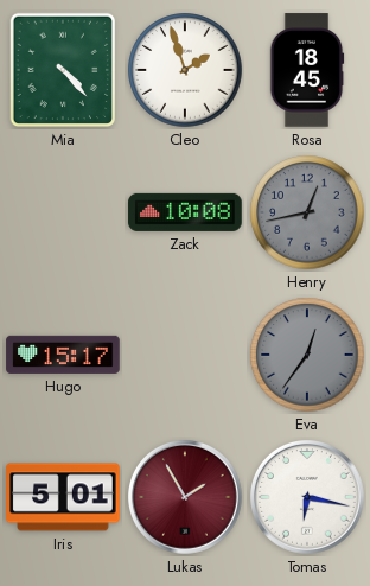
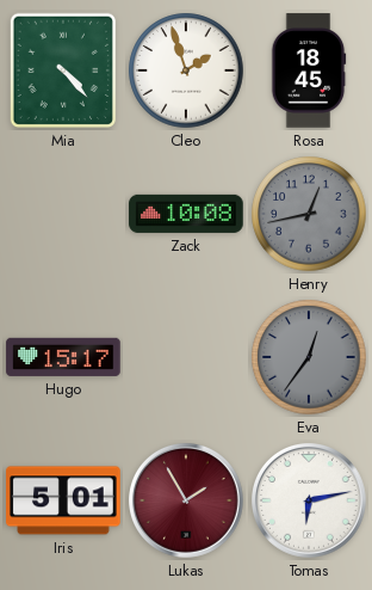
Tomas: 6:17 -> 6:13
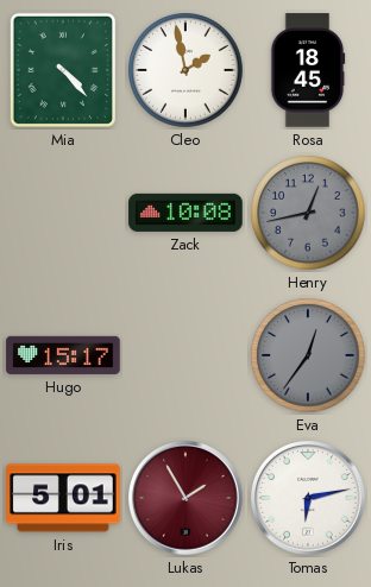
Cleo: 1:57 -> 1:58
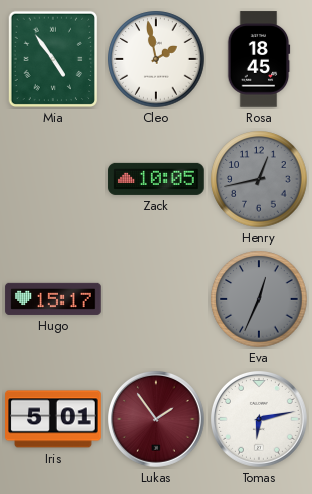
Mia: 4:23 -> 4:54
Zack: 10:08 -> 10:05
Eva: 12:36 -> 12:34
Lukas: 1:55 -> 1:54
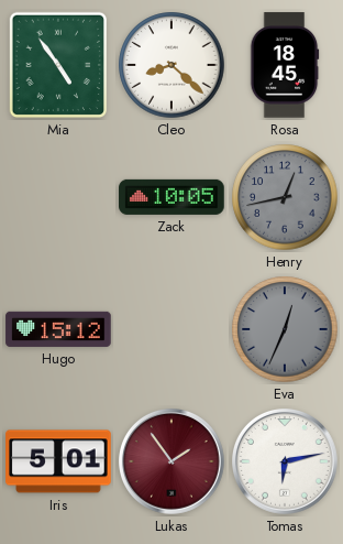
Cleo: 1:58 -> 8:22
Hugo: 15:17 -> 15:12
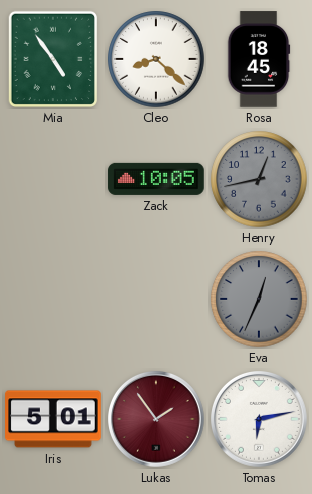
Hugo: 15:12 -> none
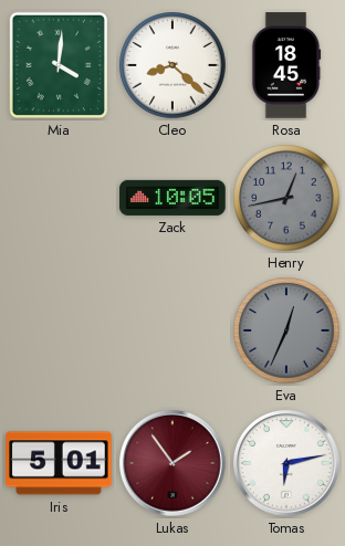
Mia: 4:54 -> 4:01
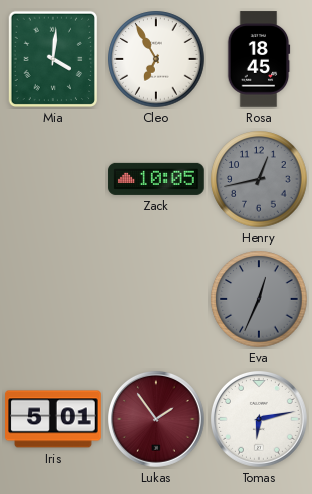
Cleo: 8:22 -> 6:55
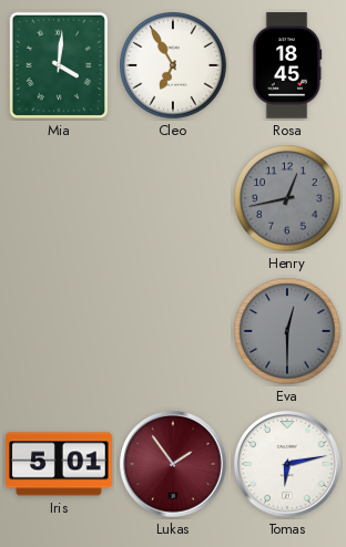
Zack: 10:05 -> none
Eva: 12:34 -> 12:30
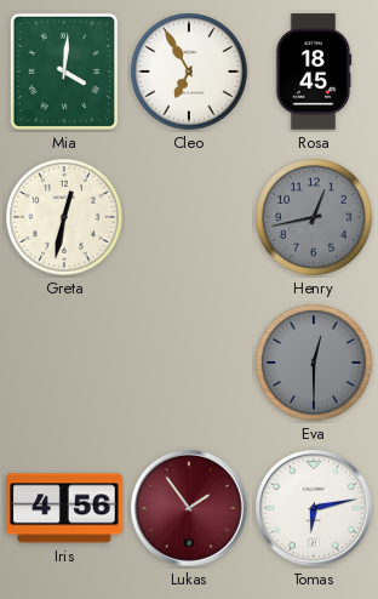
Greta: none -> 12:32
Iris: 5:01 -> 4:56
